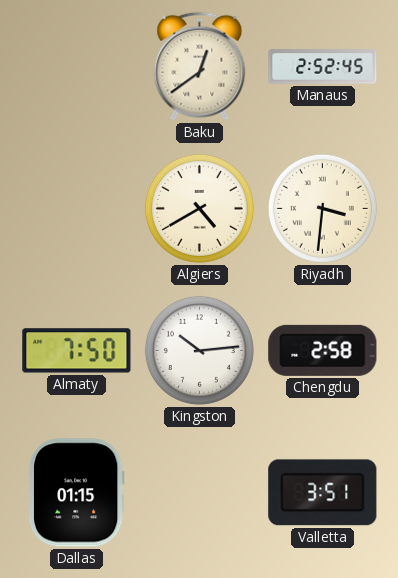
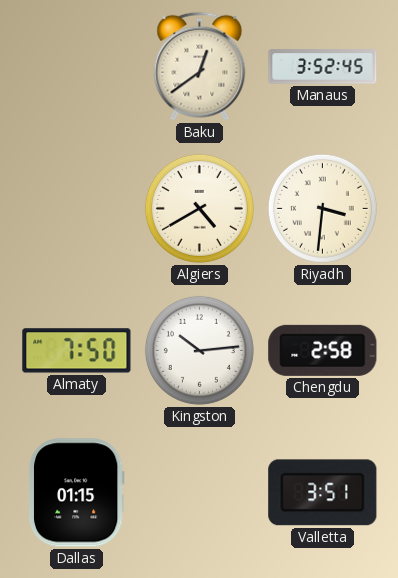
Manaus: 2:52 -> 3:52
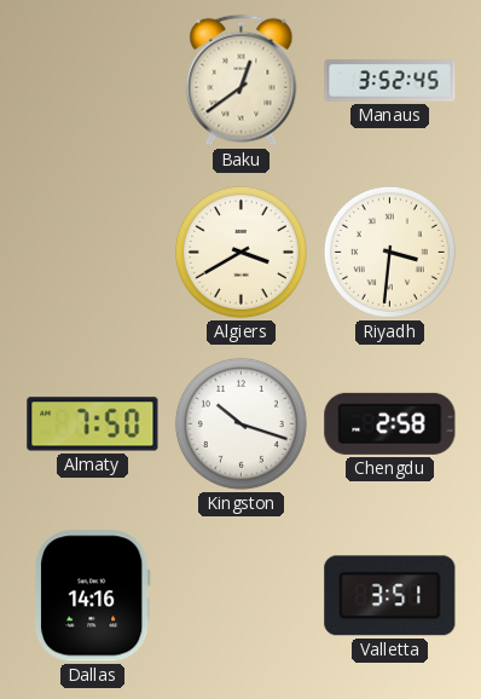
Algiers: 4:40 -> 3:40
Kingston: 10:14 -> 10:18
Dallas: 01:15 -> 14:16
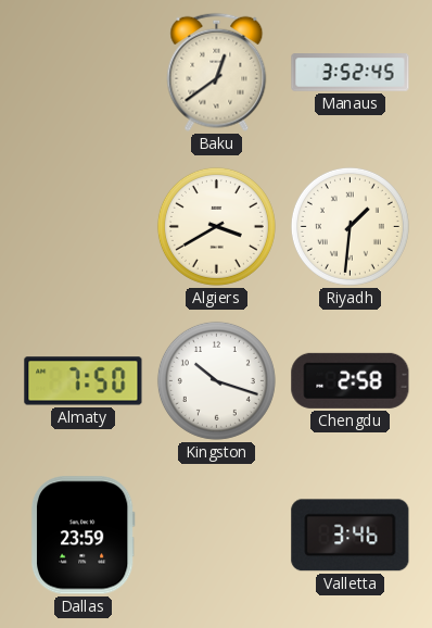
Riyadh: 3:31 -> 1:31
Dallas: 14:16 -> 23:59
Valletta: 3:51 -> 3:46
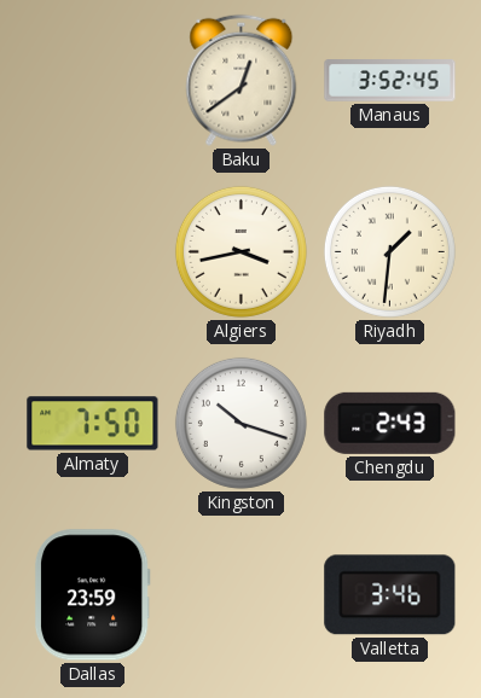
Algiers: 3:40 -> 3:43
Chengdu: 2:58 -> 2:43
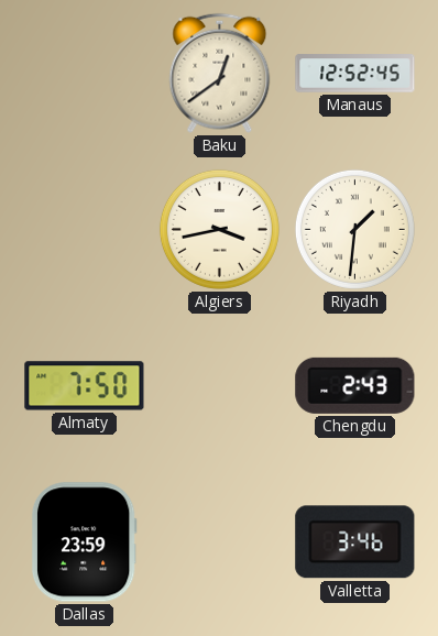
Manaus: 3:52 -> 12:52
Kingston: 10:18 -> none
